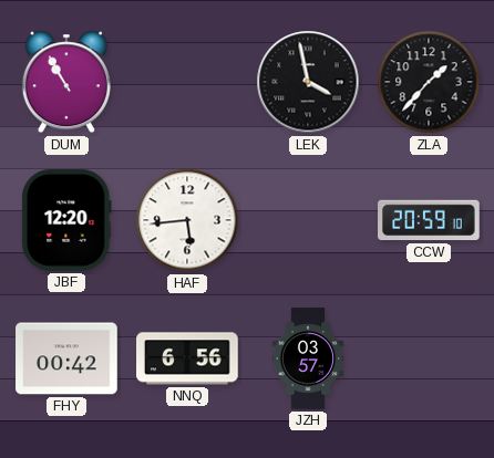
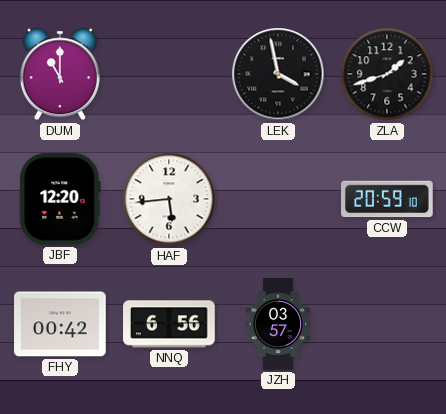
DUM: 10:55 -> 11:00
ZLA: 1:37 -> 1:42
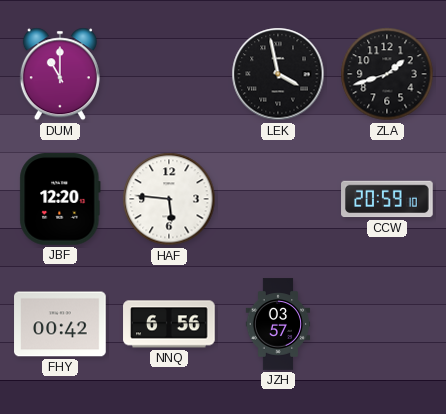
HAF: 5:44 -> 5:46
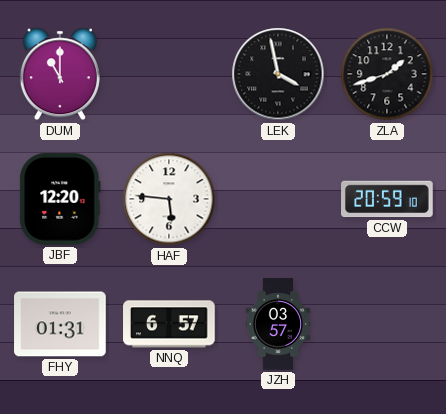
FHY: 00:42 -> 01:31
NNQ: 6:56 -> 6:57
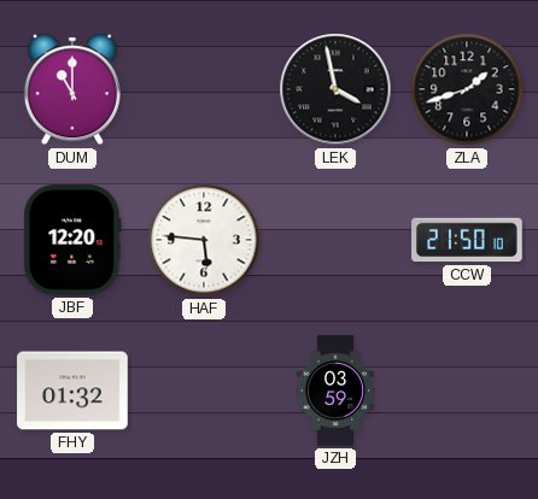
CCW: 20:59 -> 21:50
FHY: 01:31 -> 01:32
NNQ: 6:57 -> none
JZH: 03:57 -> 03:59
